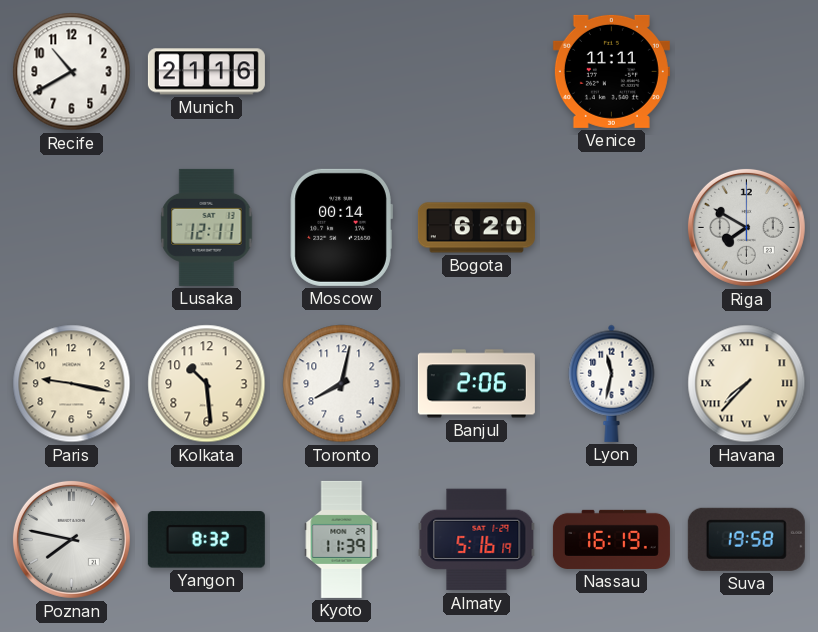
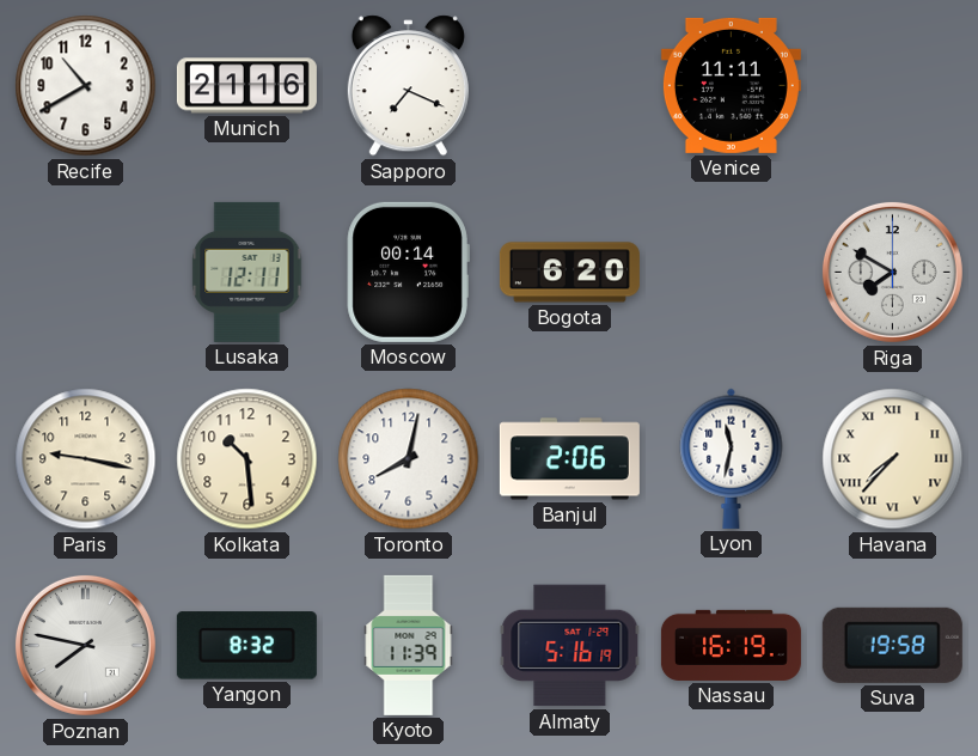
Sapporo: none -> 7:19
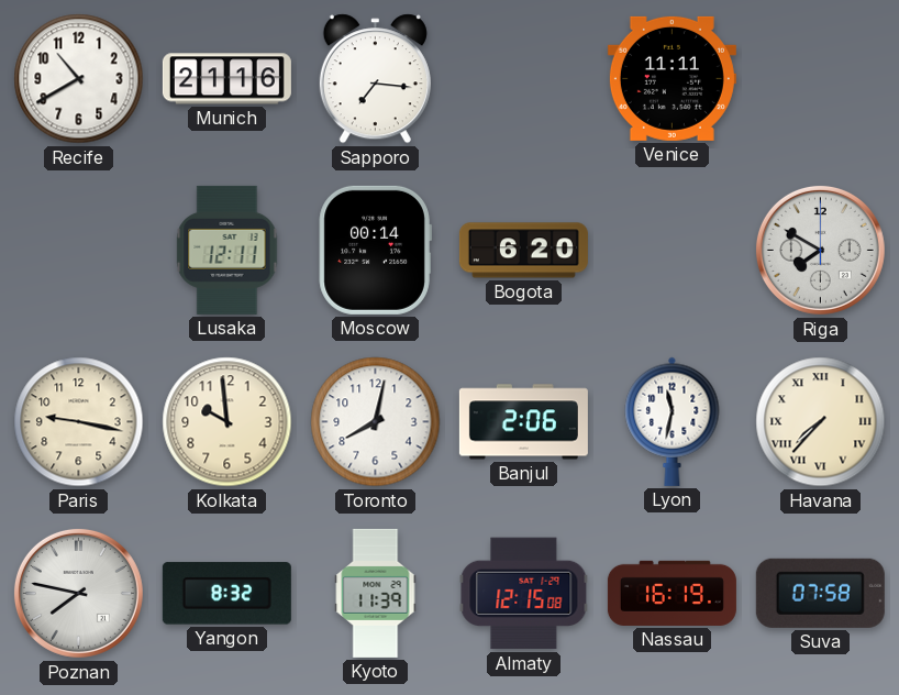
Sapporo: 7:19 -> 7:16
Kolkata: 10:29 -> 9:59
Almaty: 5:16 -> 12:15
Suva: 19:58 -> 07:58
